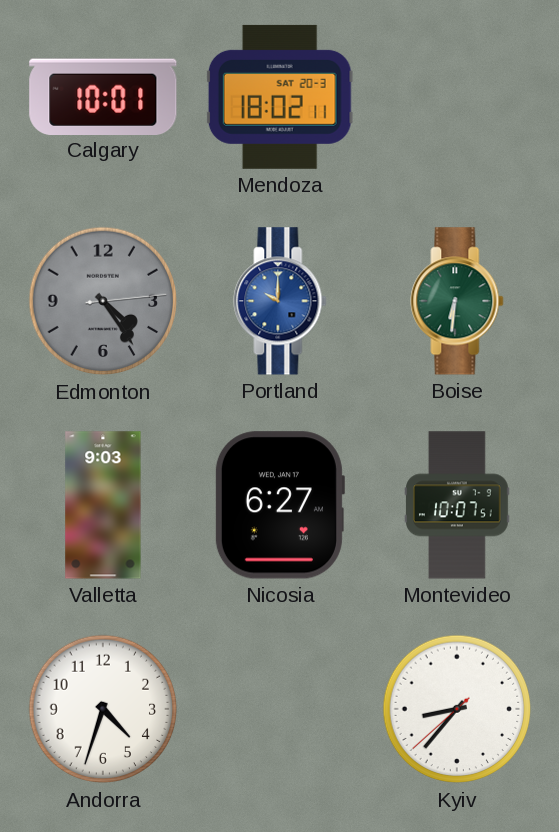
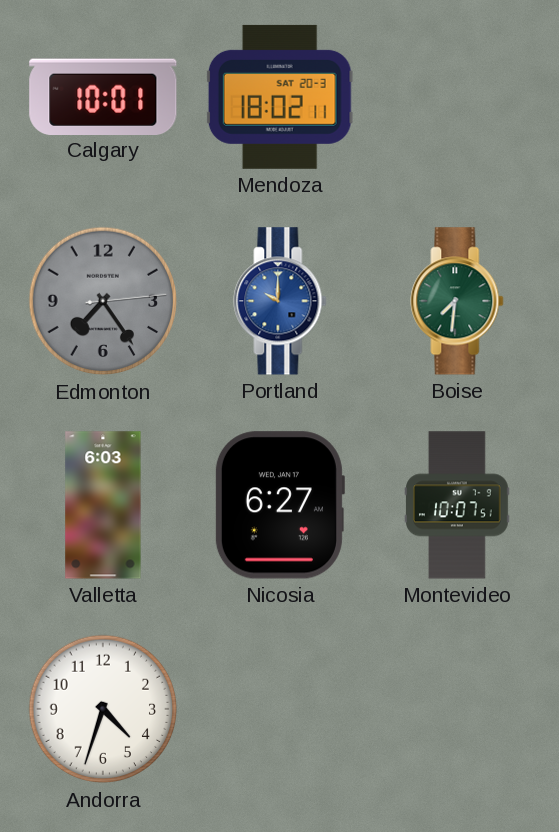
Edmonton: 4:24 -> 7:24
Boise: 6:31 -> 7:31
Valletta: 9:03 -> 6:03
Kyiv: 8:36 -> none
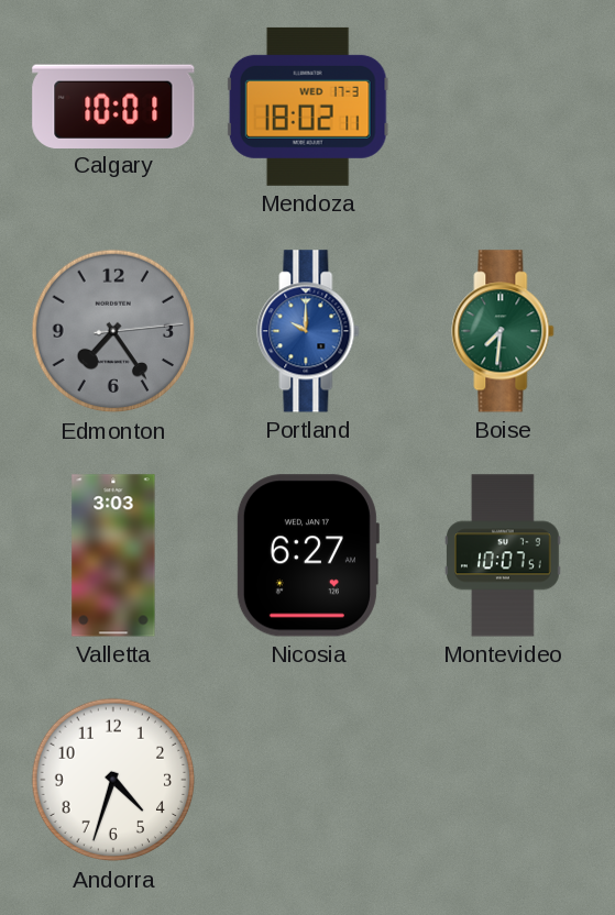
Mendoza date: SAT 20-3 -> WED 17-3
Valletta: 6:03 -> 3:03
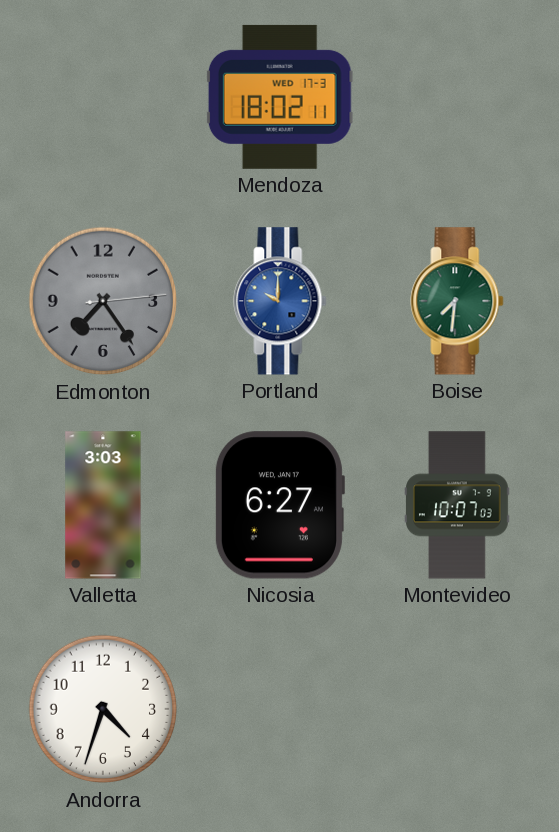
Calgary: 10:01 -> none
Montevideo: 10:07:51 -> 10:07:03
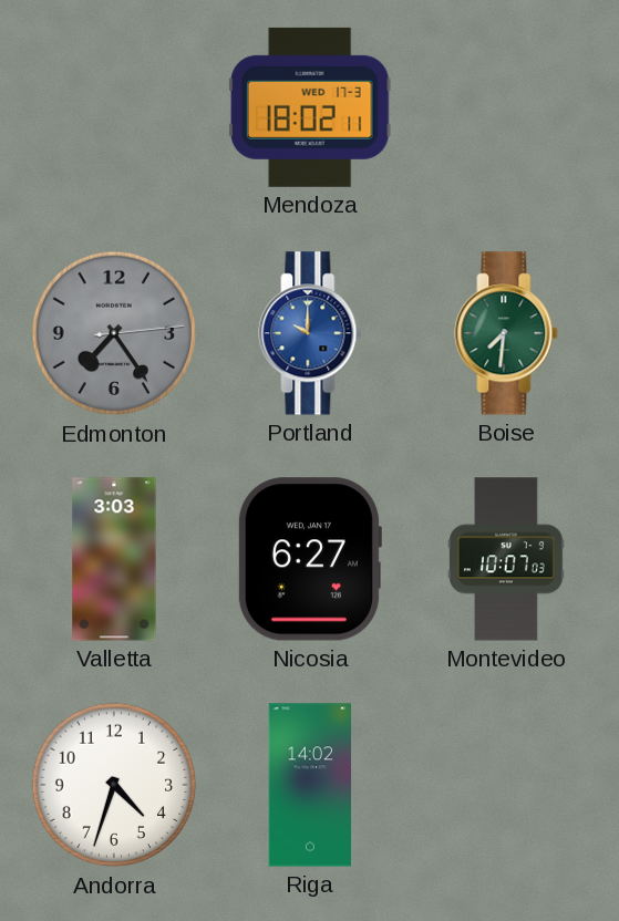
Riga: none -> 14:02
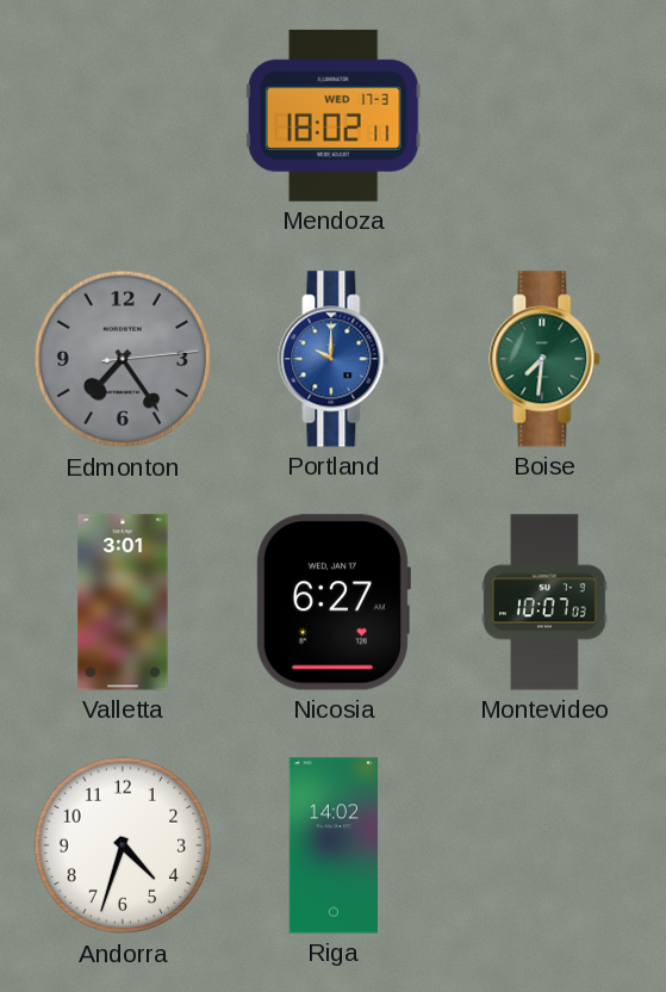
Valletta: 3:03 -> 3:01
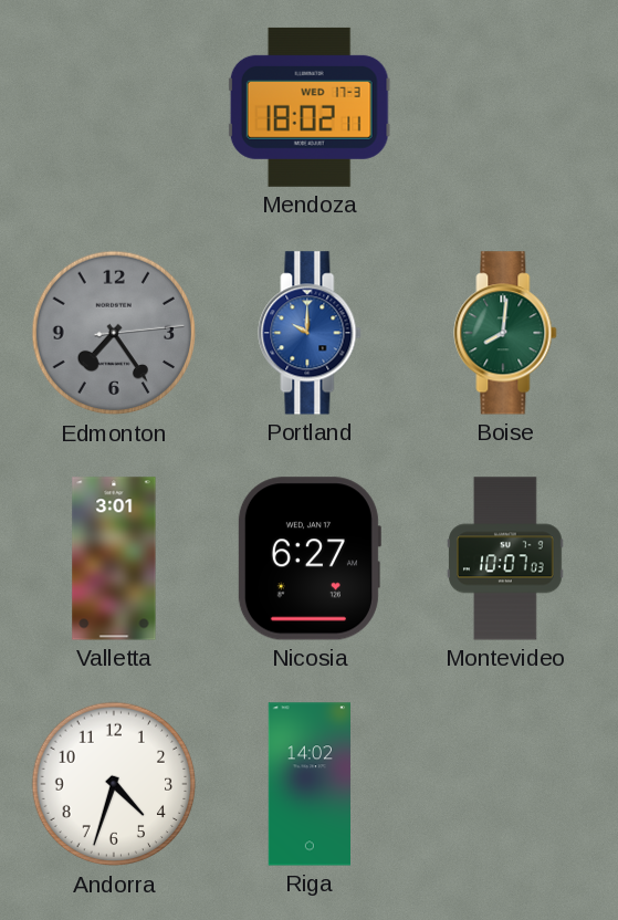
Boise: 7:31 -> 8:01
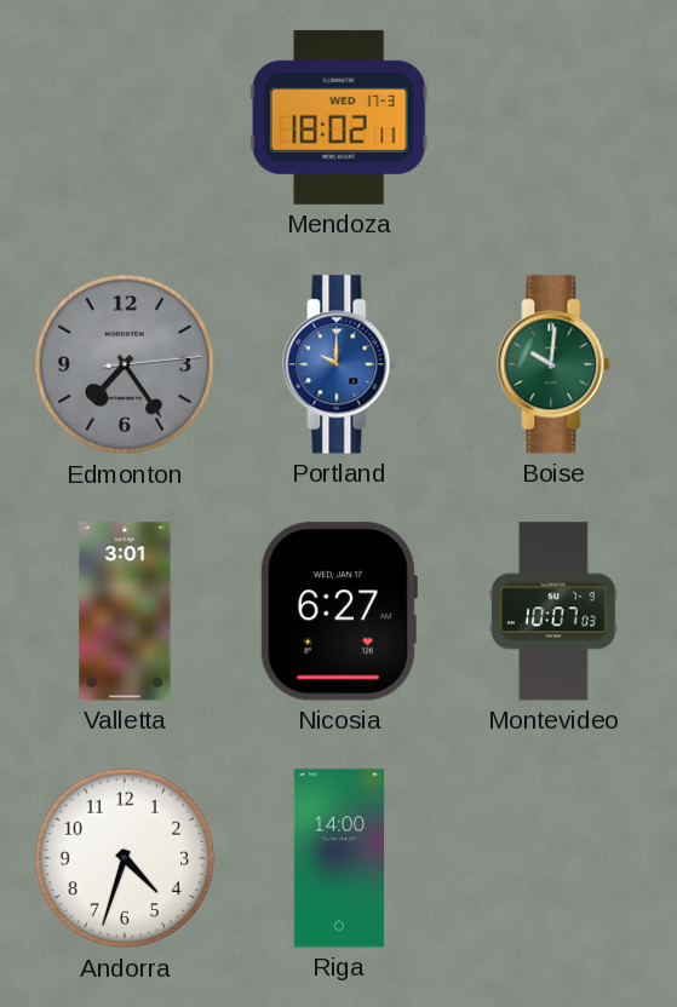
Boise: 8:01 -> 10:01
Riga: 14:02 -> 14:00
